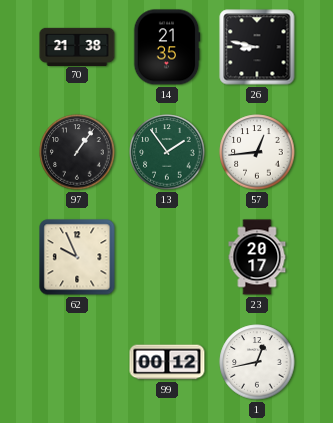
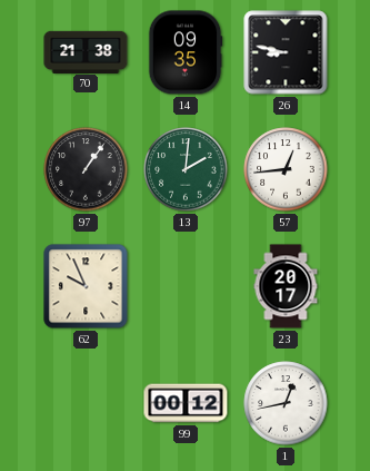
14: 21:35 -> 09:35
13: 1:54 -> 2:01
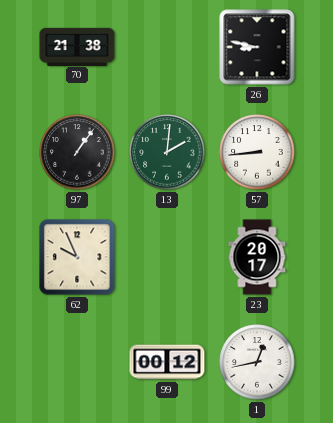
14: 09:35 -> none
57: 12:44 -> 8:44
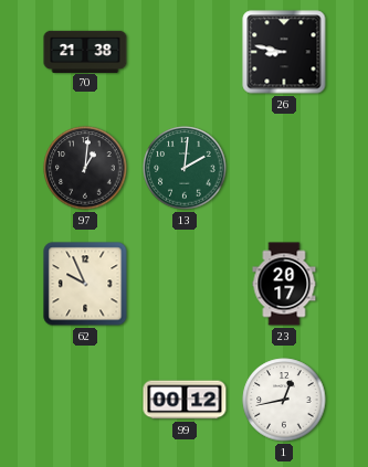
97: 1:06 -> 1:01
57: 8:44 -> none
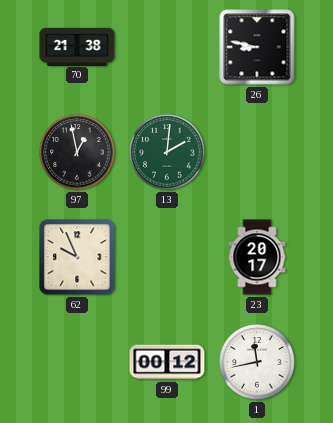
97: 1:01 -> 12:58
1: 12:43 -> 11:43
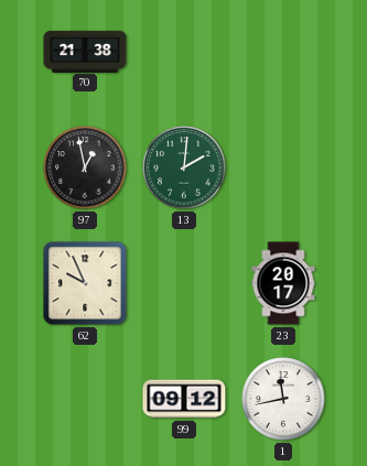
26: 8:47 -> none
99: 00:12 -> 09:12
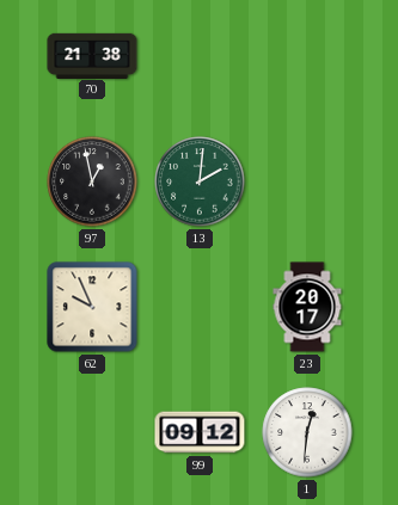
1: 11:43 -> 12:31
